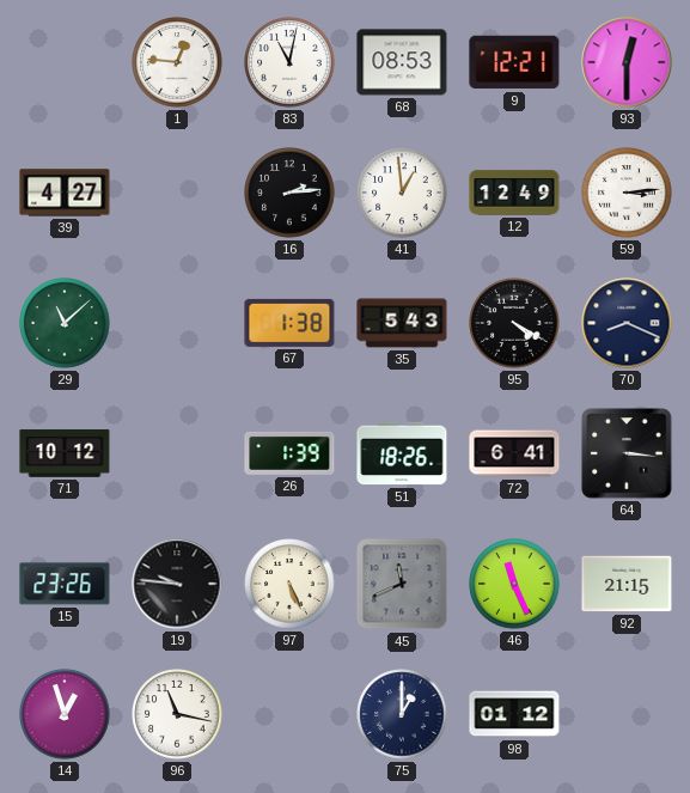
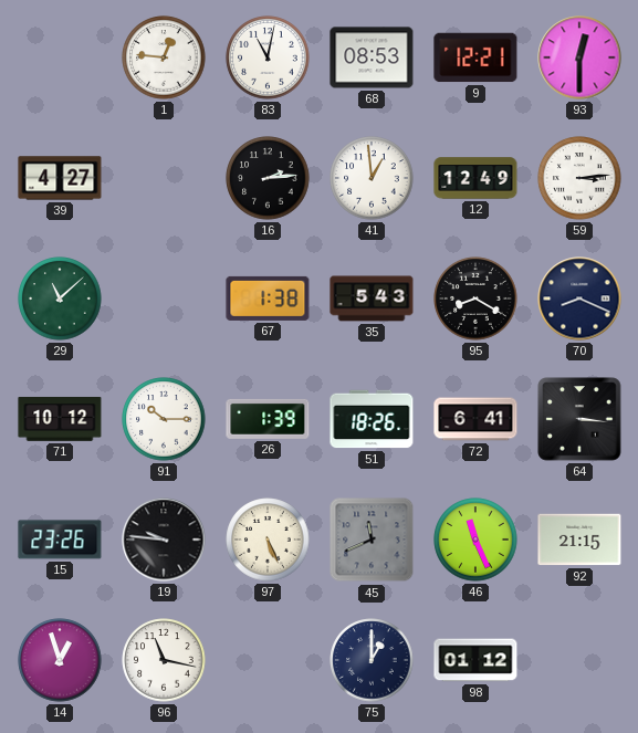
95: 4:20 -> 8:20
91: none -> 10:15
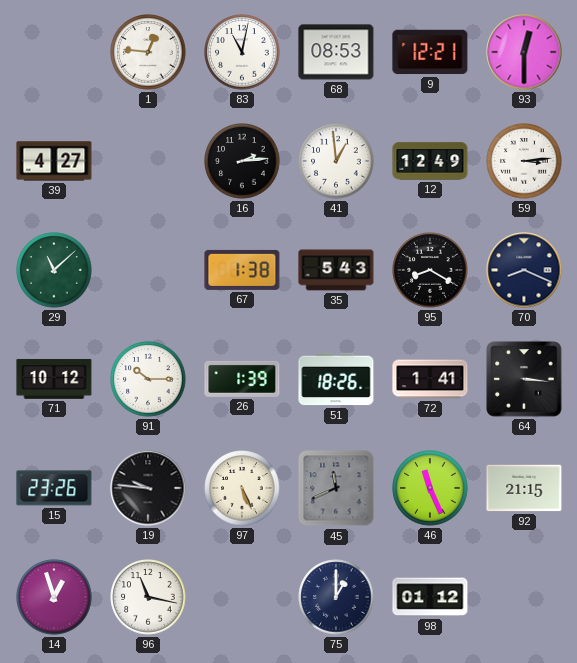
72: 6:41 -> 1:41
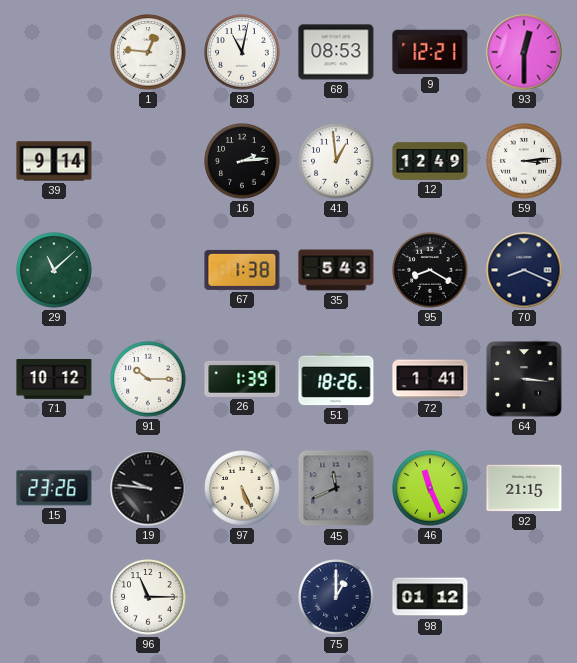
39: 4:27 -> 9:14
14: 12:57 -> none
96: 11:17 -> 11:15
